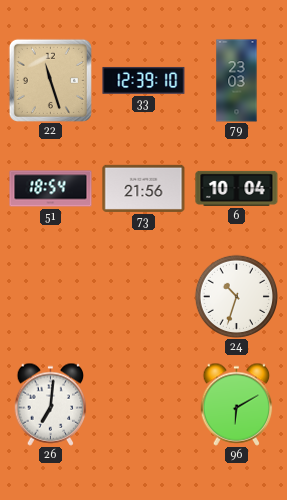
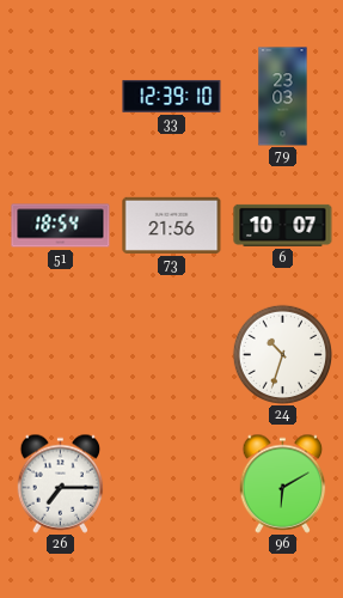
22: 11:27 -> none
6: 10:04 -> 10:07
26: 7:01 -> 7:15
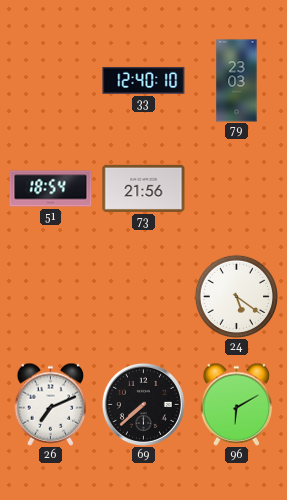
33: 12:39 -> 12:40
6: 10:07 -> none
24: 10:33 -> 5:21
26: 7:15 -> 7:11
69: none -> 7:38
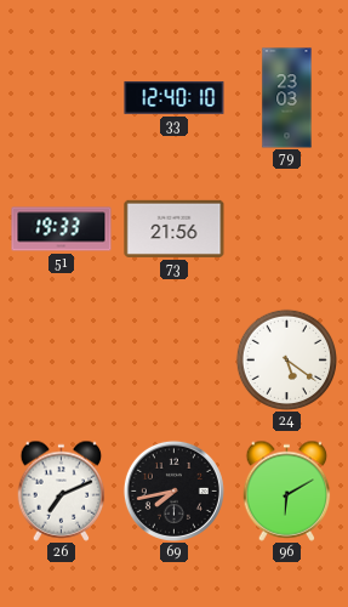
51: 18:54 -> 19:33
69: 7:38 -> 7:43
